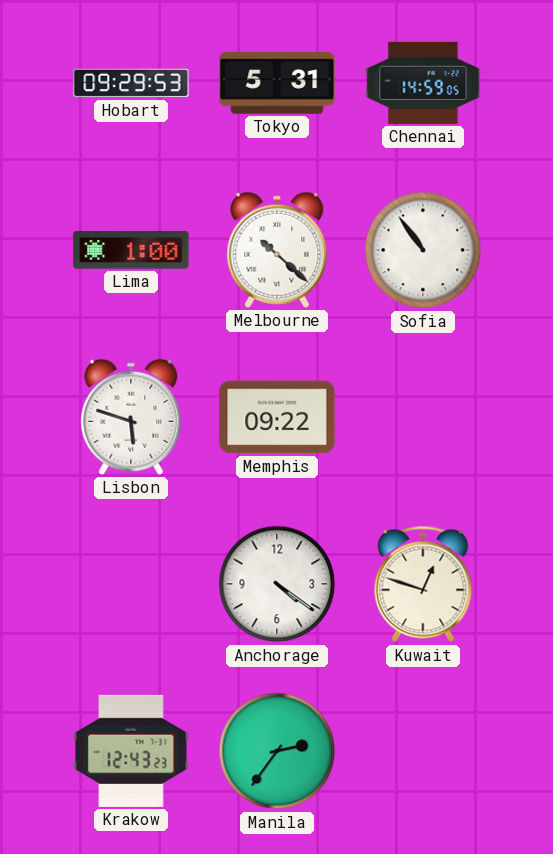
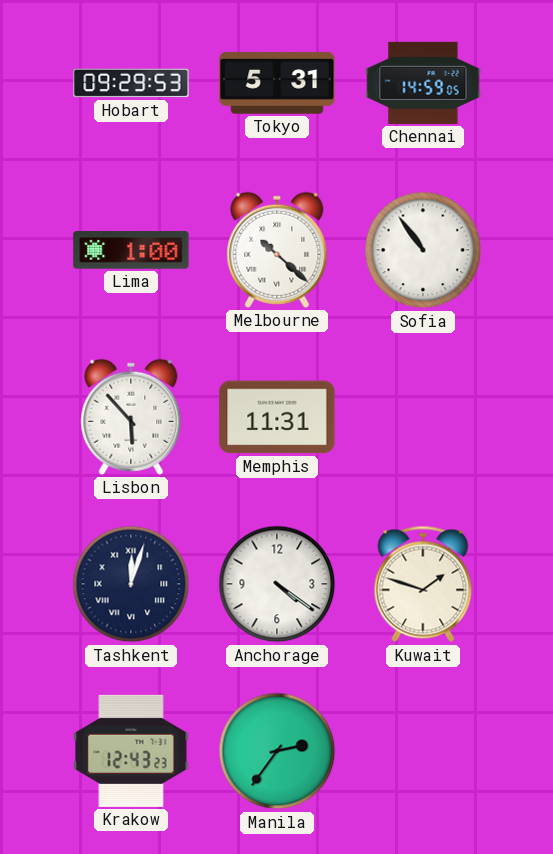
Lisbon: 5:48 -> 5:53
Memphis: 09:22 -> 11:31
Tashkent: none -> 12:03
Kuwait: 12:48 -> 1:48
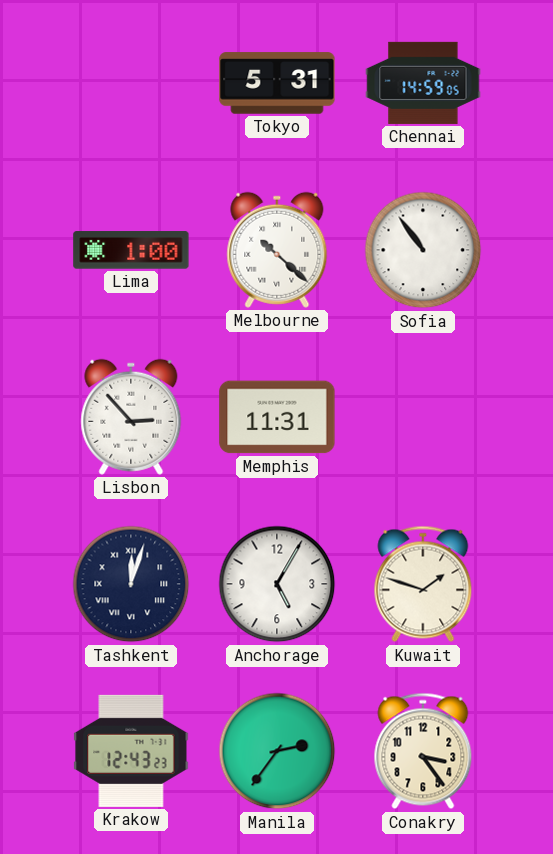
Hobart: 09:29 -> none
Lisbon: 5:53 -> 2:53
Anchorage: 4:21 -> 5:05
Conakry: none -> 3:24
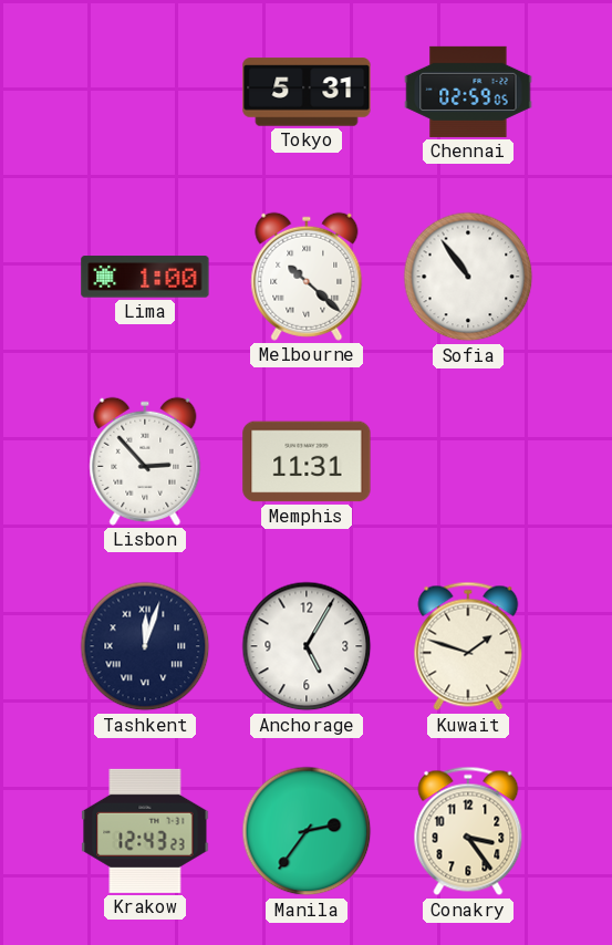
Chennai: 14:59 -> 02:59
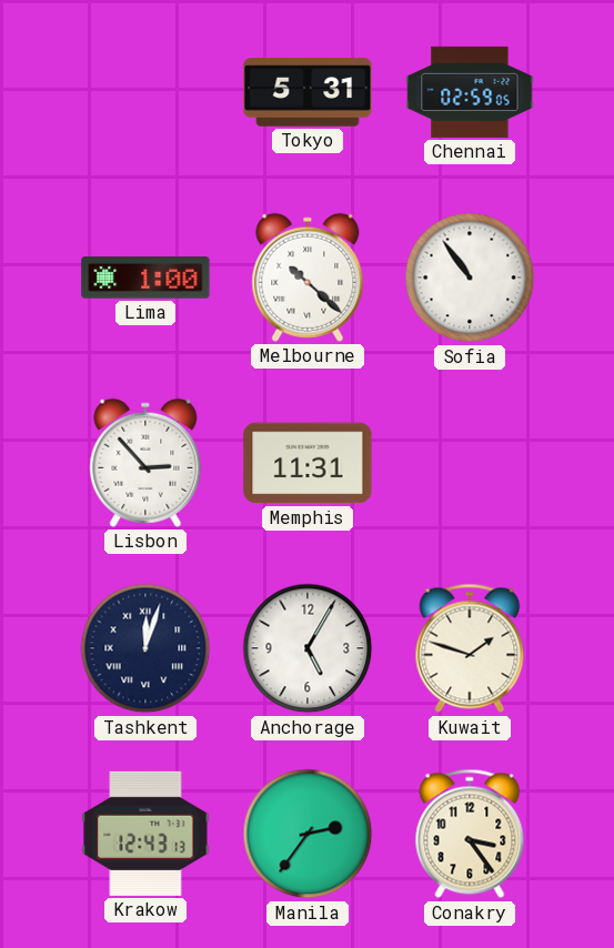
Krakow: 12:43:23 -> 12:43:13
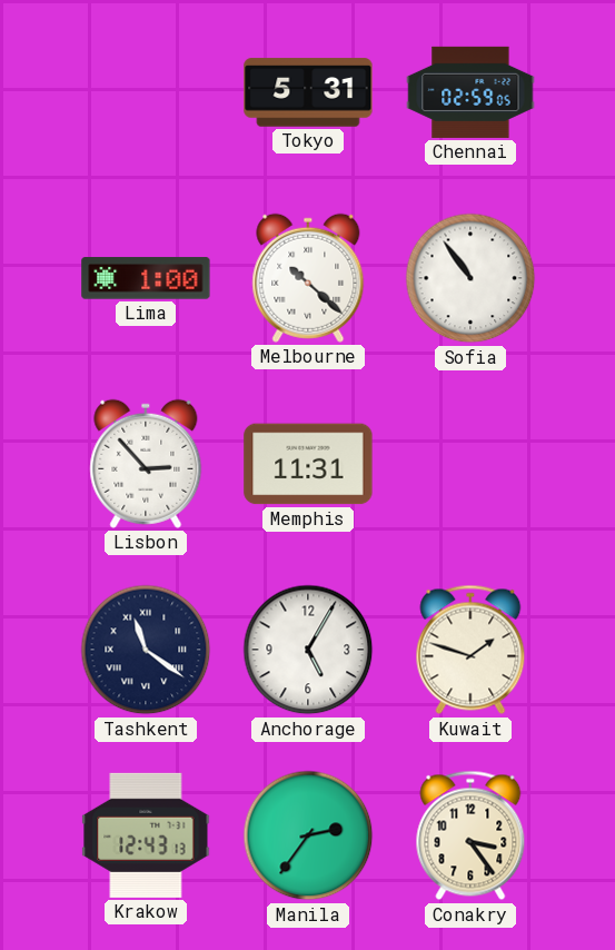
Tashkent: 12:03 -> 11:21
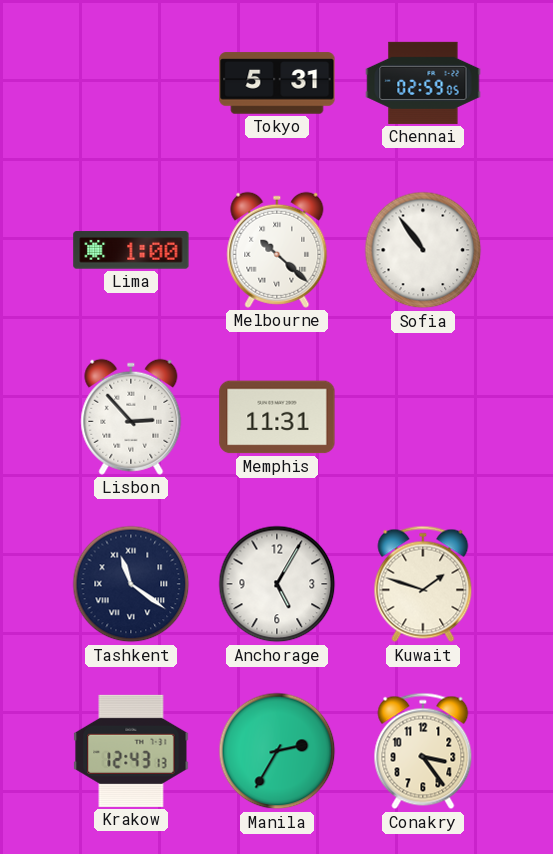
Manila: 2:36 -> 2:35
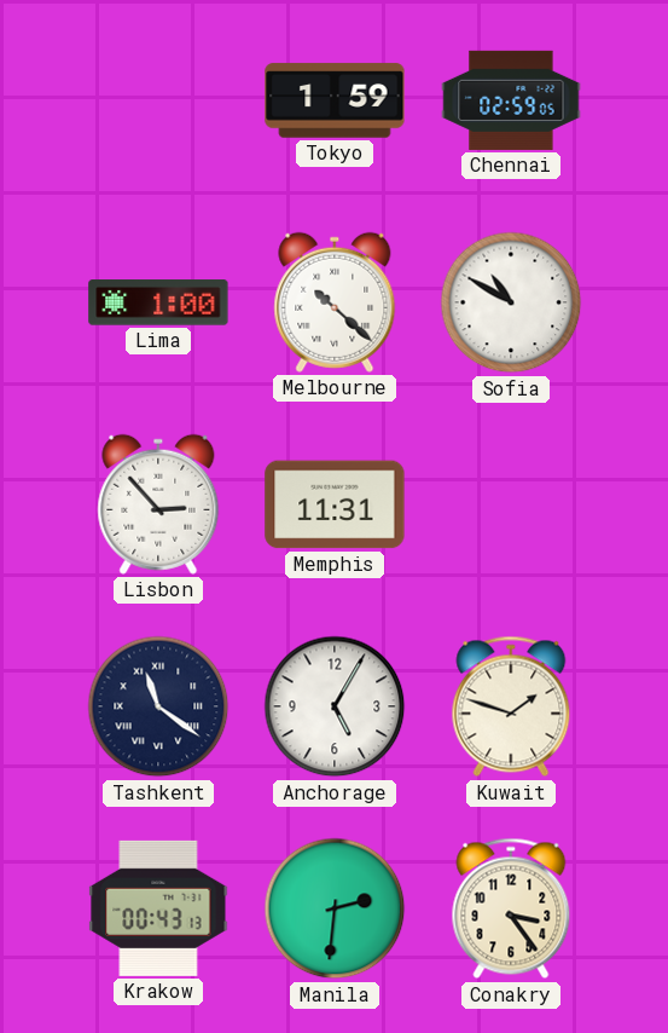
Tokyo: 5:31 -> 1:59
Sofia: 10:54 -> 10:50
Krakow: 12:43 -> 00:43
Manila: 2:35 -> 2:31
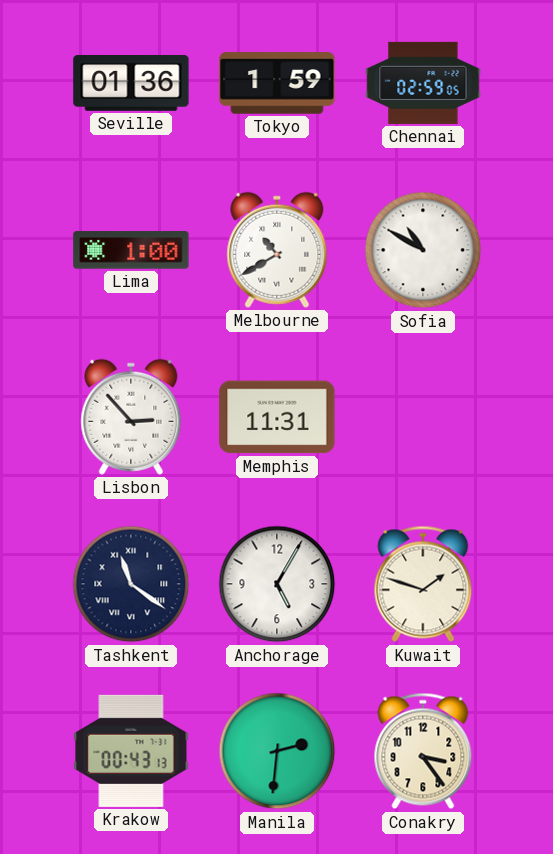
Seville: none -> 01:36
Melbourne: 10:22 -> 10:40
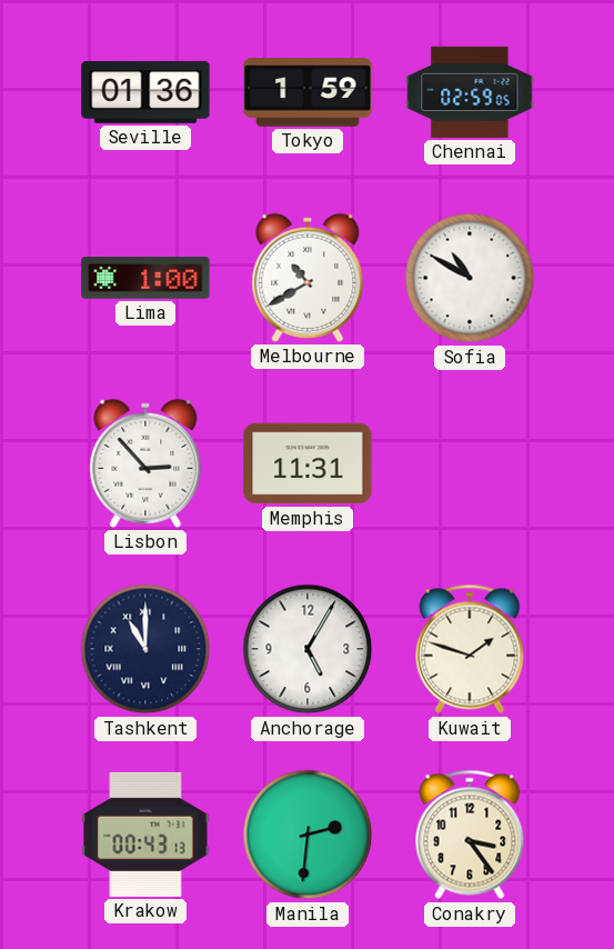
Tashkent: 11:21 -> 11:00
